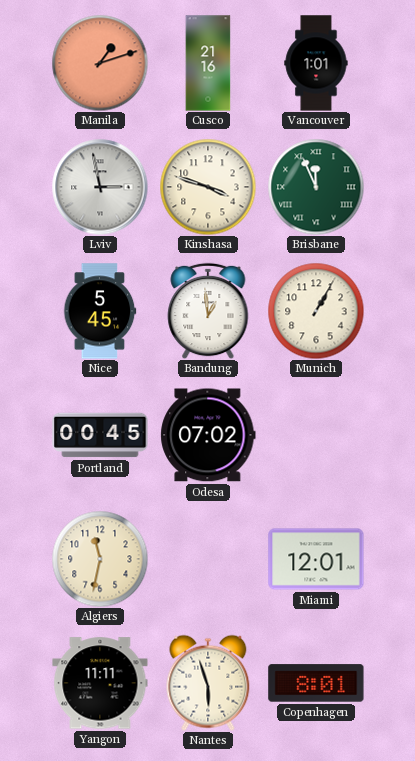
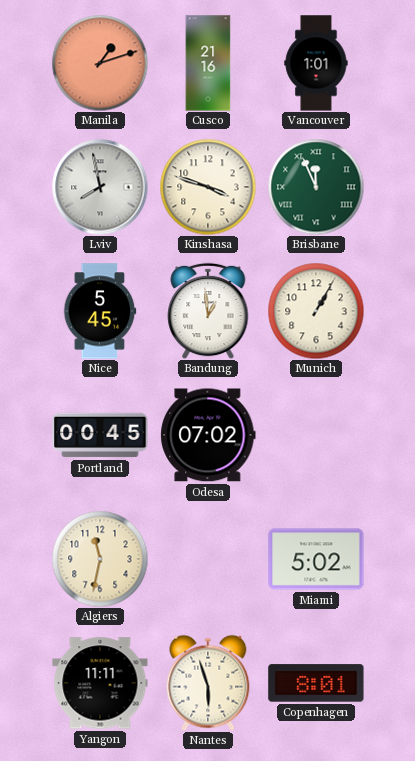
Lviv: 2:58 -> 7:58
Miami: 12:01 -> 5:02
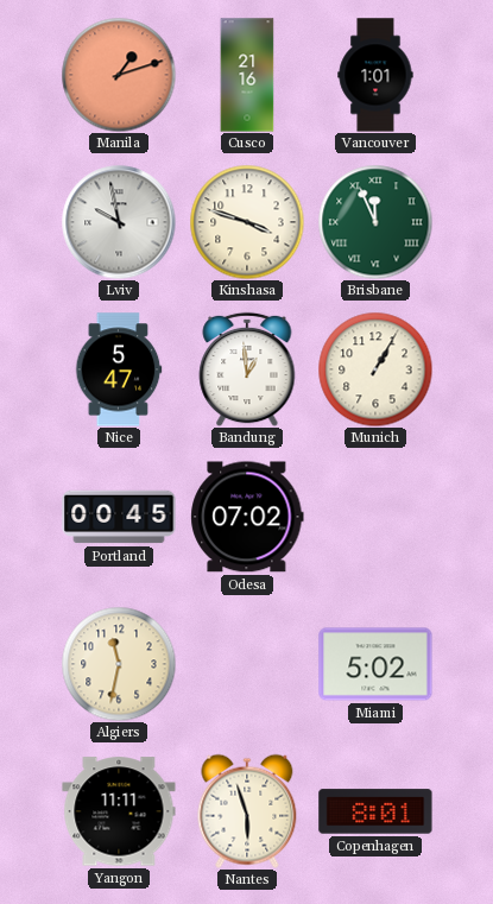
Lviv: 7:58 -> 9:58
Nice: 5:45 -> 5:47
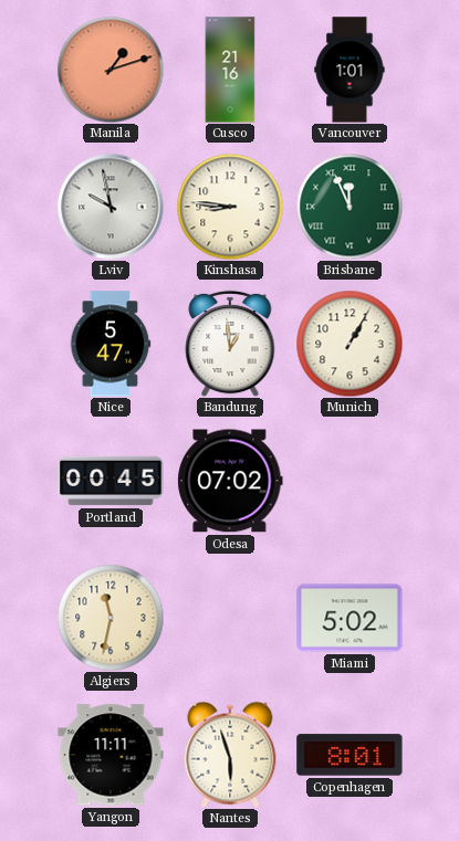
Kinshasa: 3:48 -> 8:46
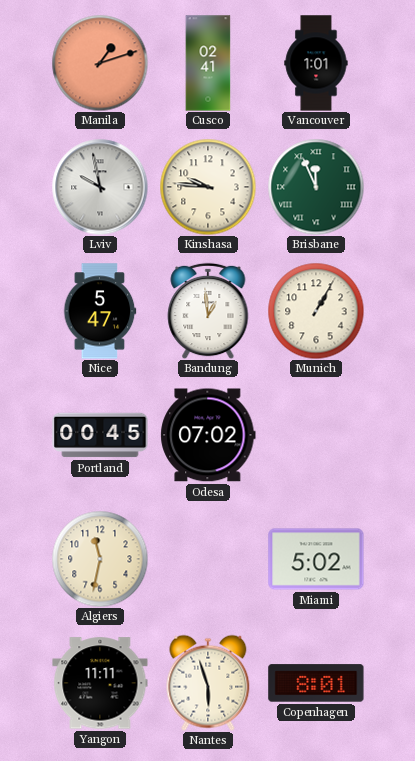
Cusco: 21:16 -> 02:41
Kinshasa: 8:46 -> 9:46
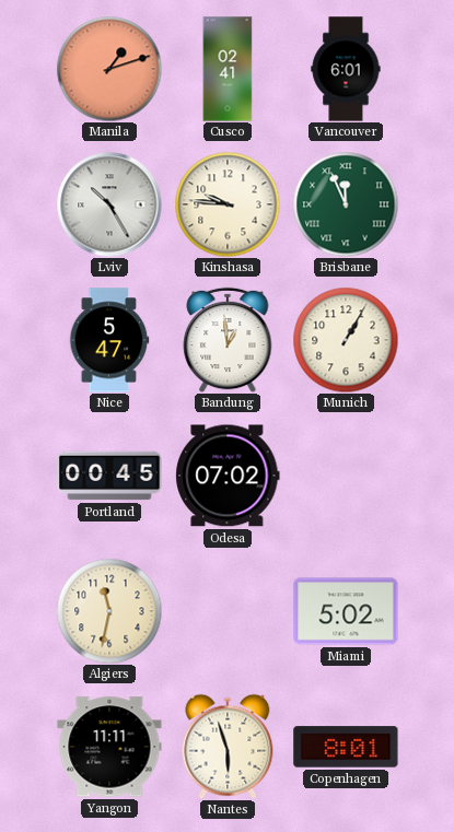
Vancouver: 1:01 -> 6:01
Lviv: 9:58 -> 10:25
